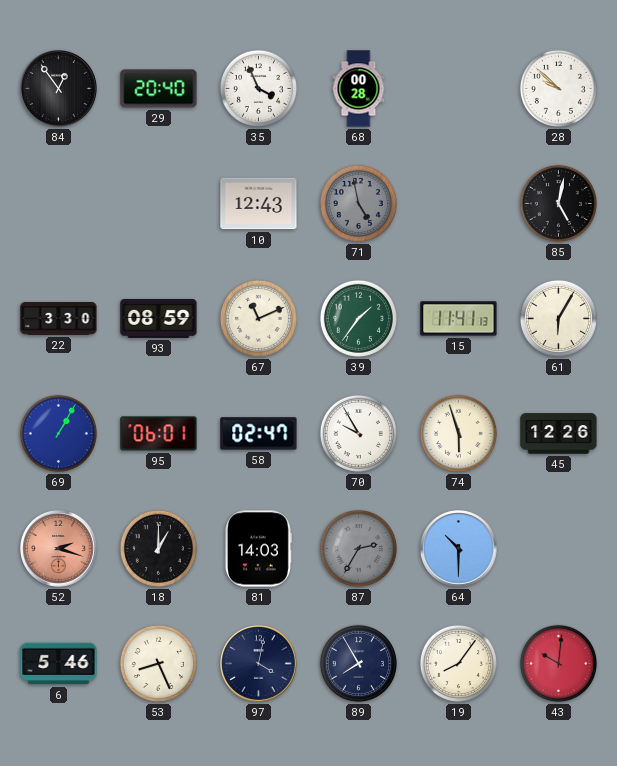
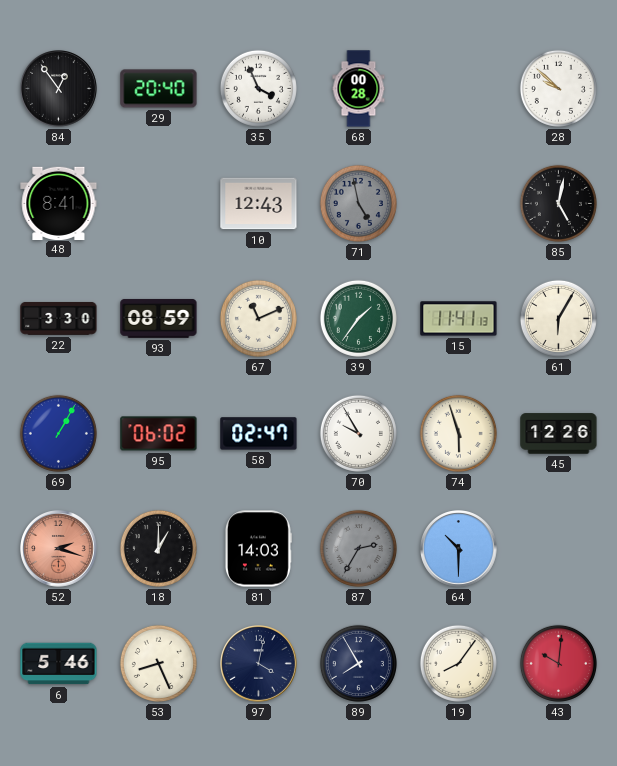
48: none -> 8:41
95: 06:01 -> 06:02
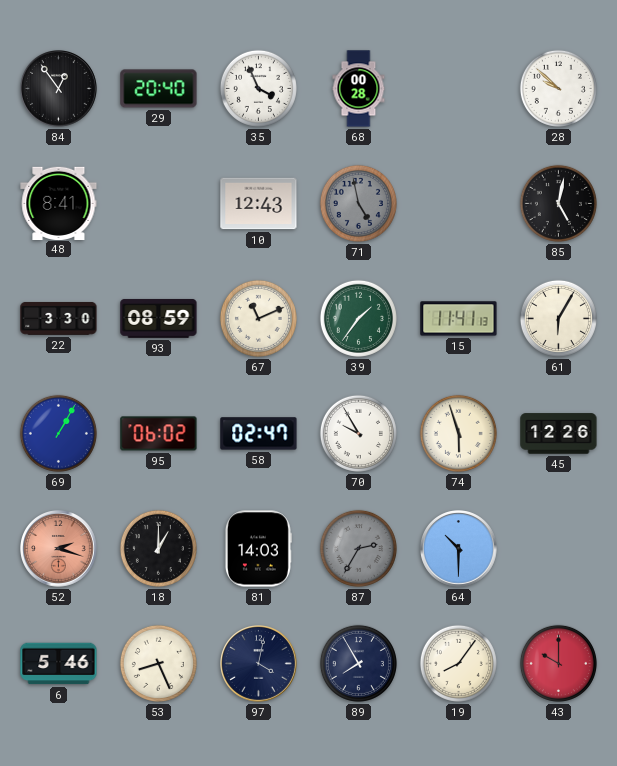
43: 10:01 -> 10:00
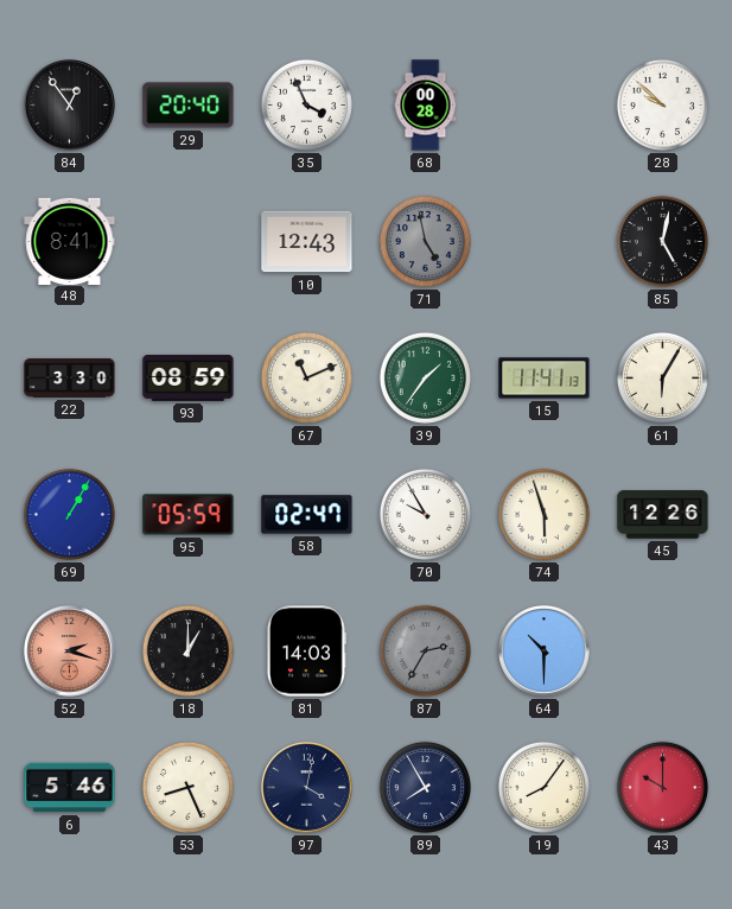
95: 06:02 -> 05:59
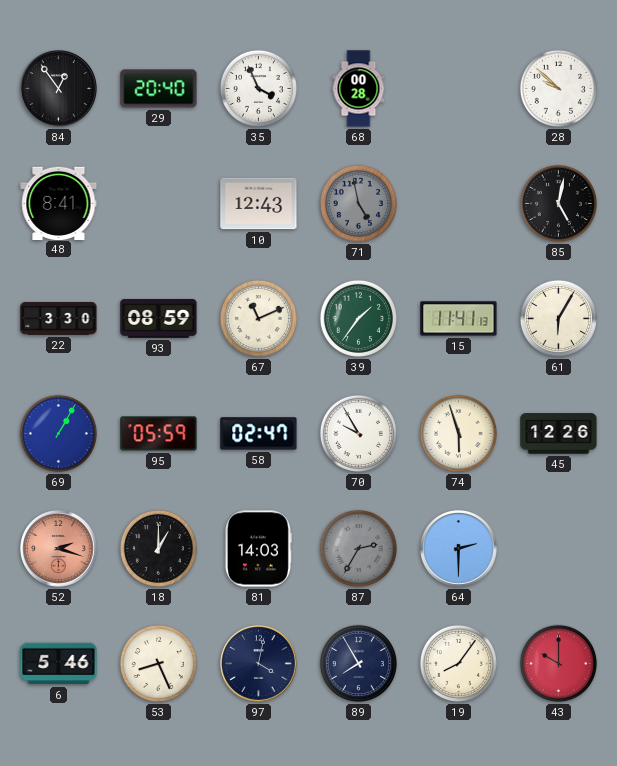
64: 10:30 -> 2:30
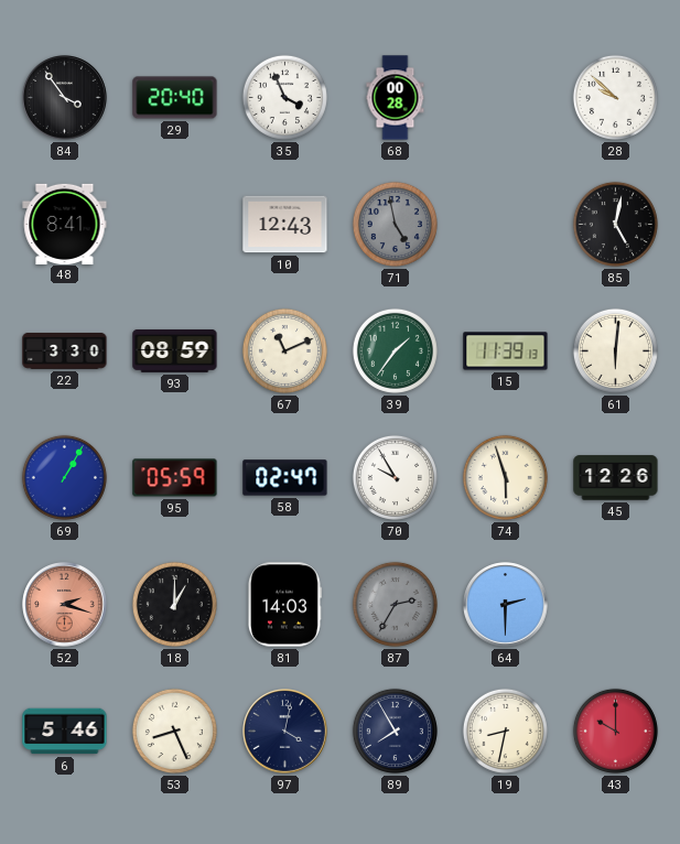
84: 12:54 -> 3:54
15: 11:41 -> 11:39
61: 6:05 -> 6:01
19: 8:06 -> 8:32
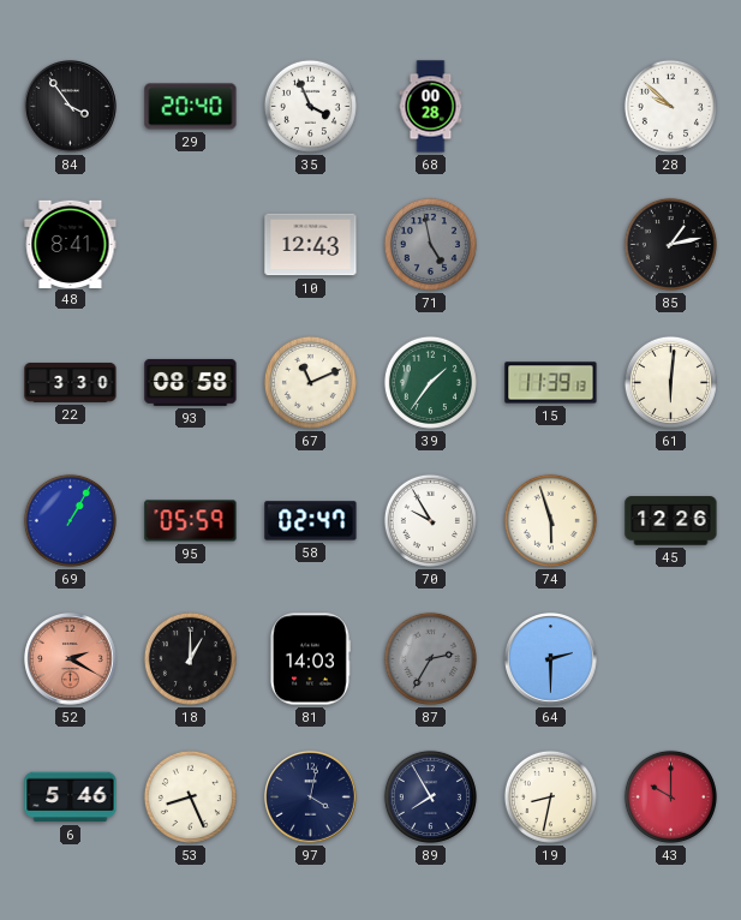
85: 5:02 -> 1:13
93: 08:59 -> 08:58
52: 2:18 -> 2:20
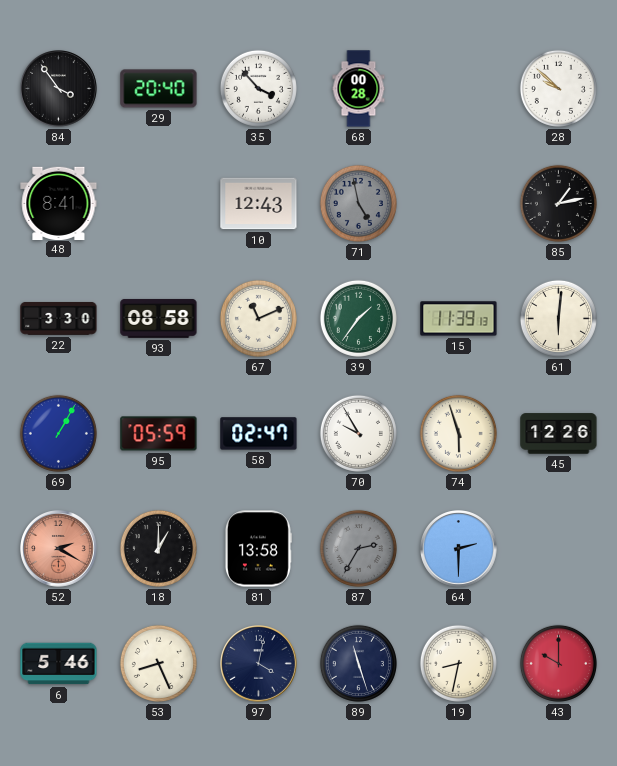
35: 3:56 -> 3:53
81: 14:03 -> 13:58
89: 7:55 -> 11:27
